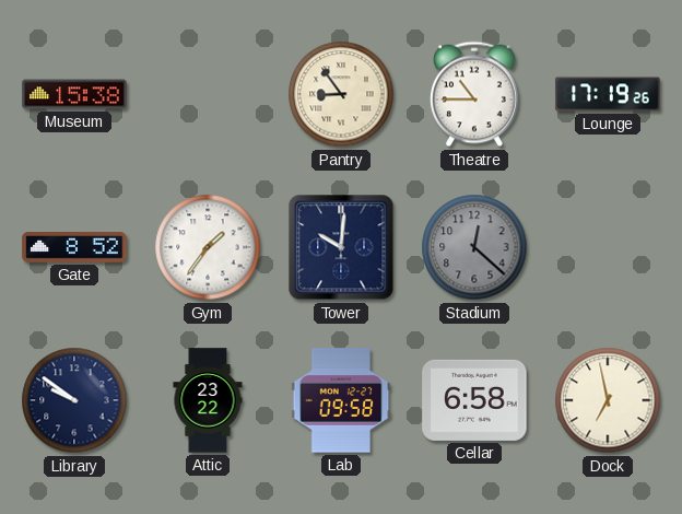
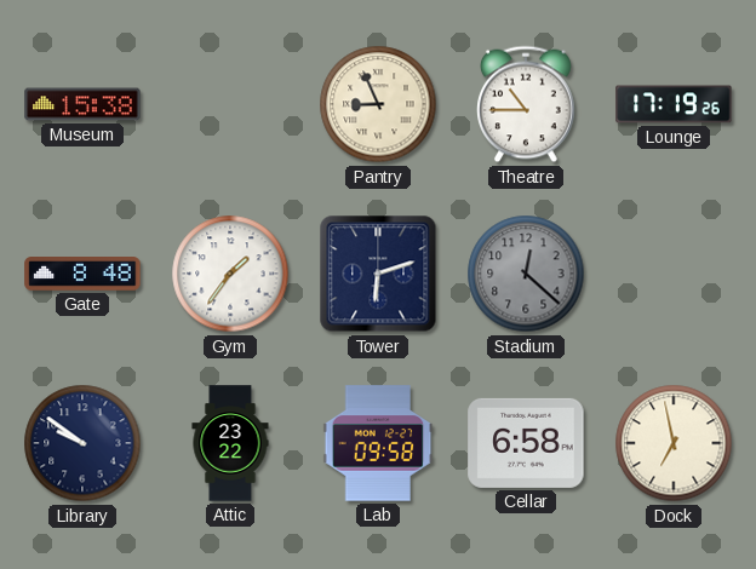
Pantry: 8:54 -> 8:56
Gate: 8:52 -> 8:48
Tower: 10:01 -> 6:12
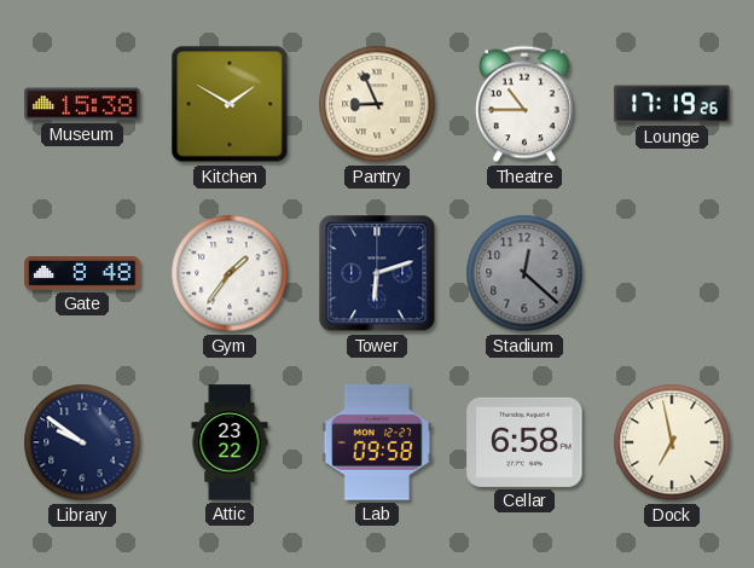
Kitchen: none -> 1:50
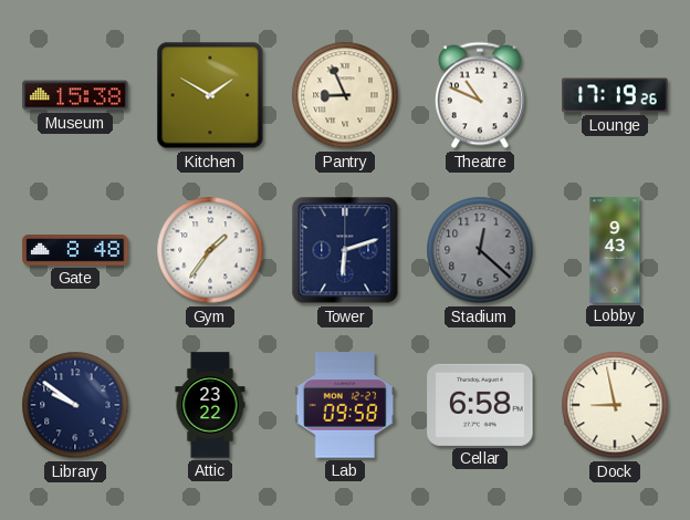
Theatre: 10:45 -> 10:49
Lobby: none -> 9:43
Dock: 6:58 -> 8:58
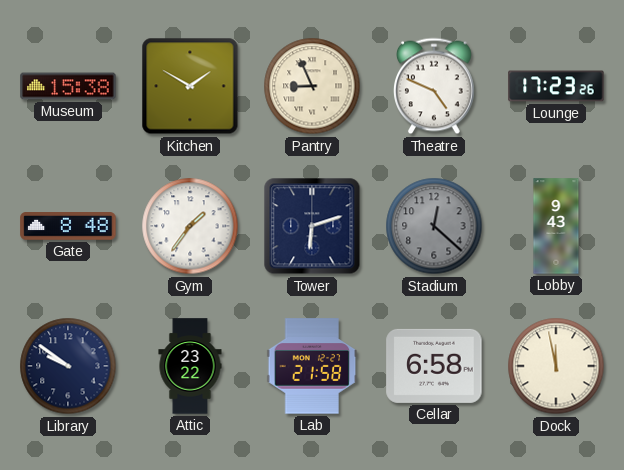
Theatre: 10:49 -> 4:49
Lounge: 17:19 -> 17:23
Lab: 09:58 -> 21:58
Dock: 8:58 -> 11:58
